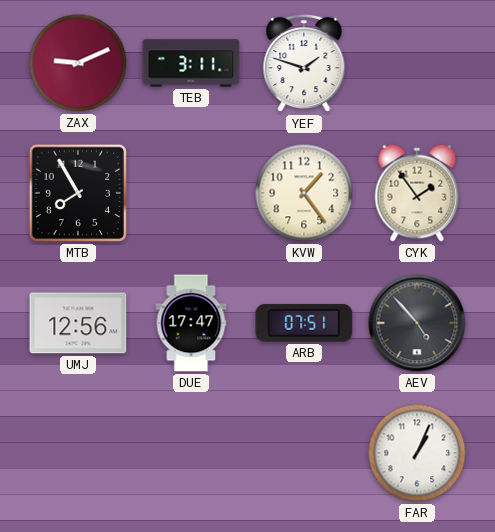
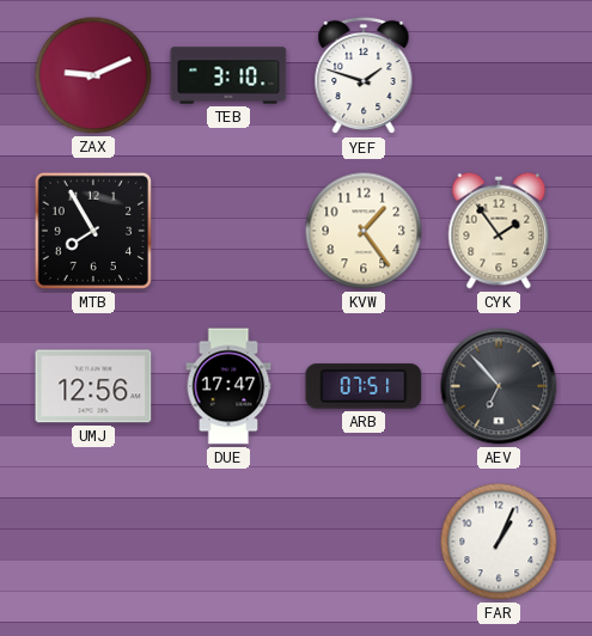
TEB: 3:11 -> 3:10
AEV: 4:53 -> 6:53
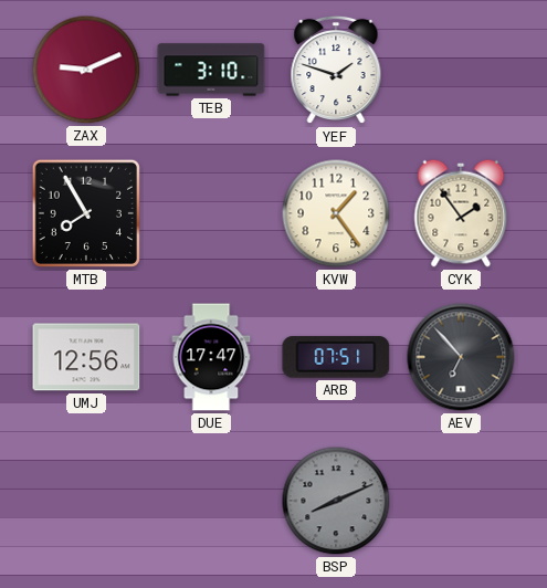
BSP: none -> 8:11
FAR: 1:04 -> none
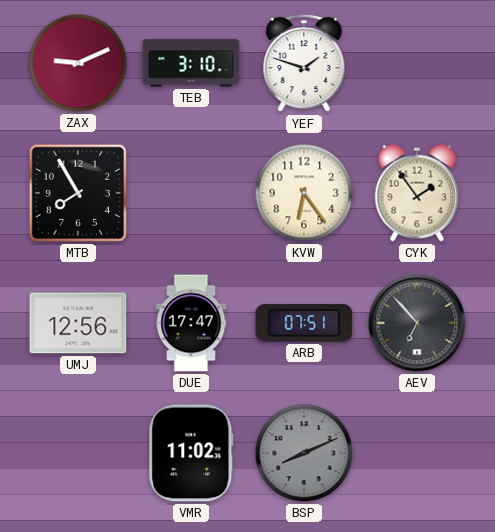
KVW: 1:24 -> 6:24
VMR: none -> 11:02
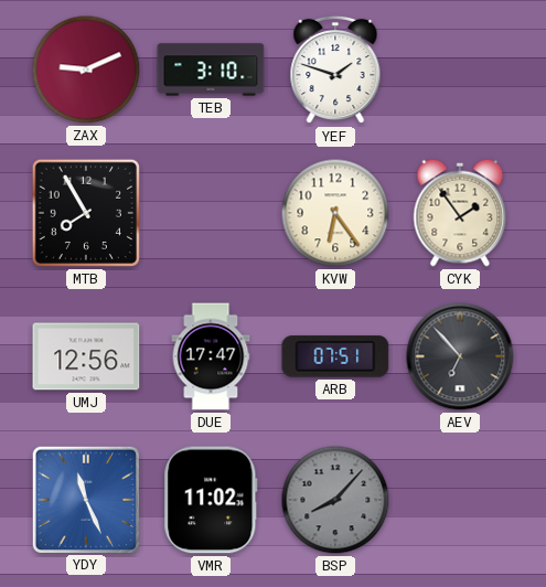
YDY: none -> 11:26
BSP: 8:11 -> 8:07
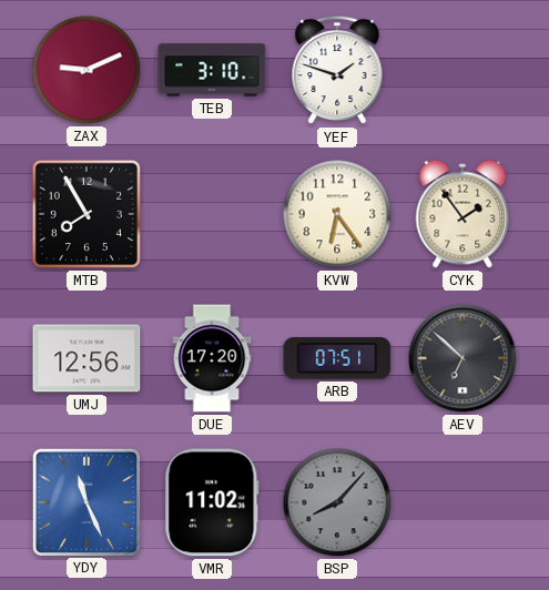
DUE: 17:47 -> 17:20
AEV: 6:53 -> 6:52
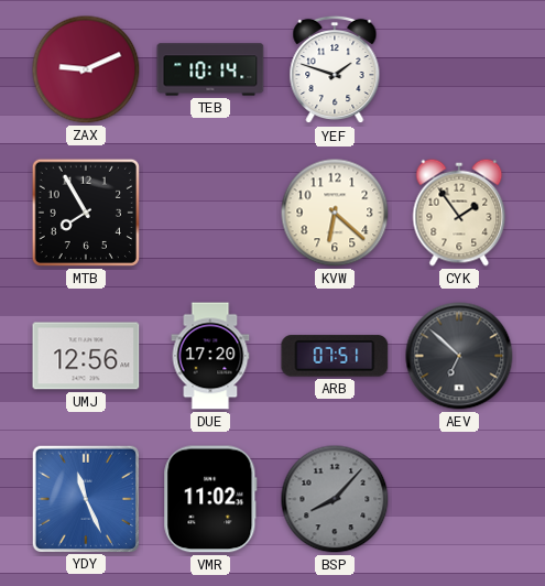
TEB: 3:10 -> 10:14
KVW: 6:24 -> 6:22
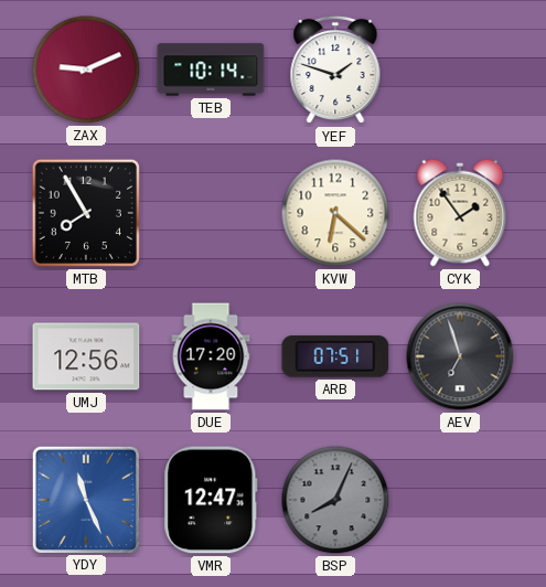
AEV: 6:52 -> 6:57
VMR: 11:02 -> 12:47
BSP: 8:07 -> 8:04
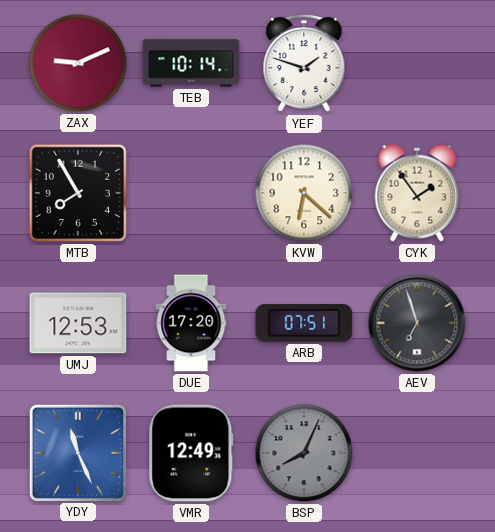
UMJ: 12:56 -> 12:53
VMR: 12:47 -> 12:49
